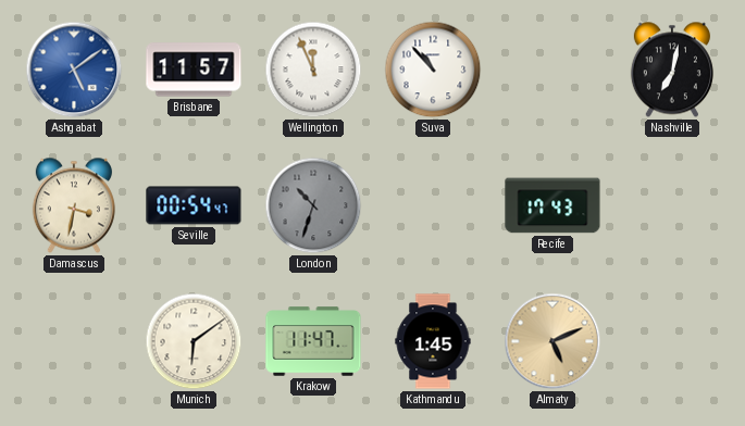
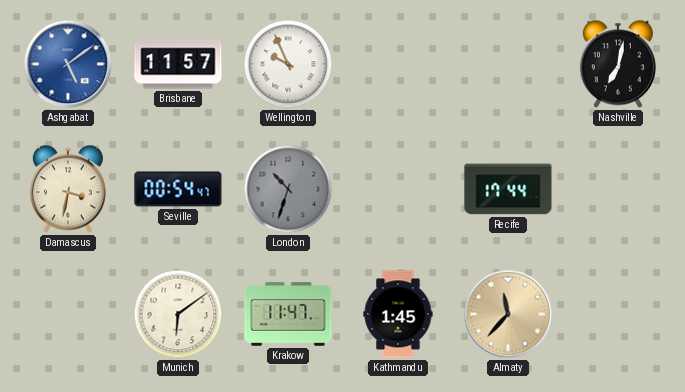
Wellington: 11:56 -> 9:56
Suva: 10:53 -> none
Recife: 17:43 -> 17:44
Almaty: 5:11 -> 11:37
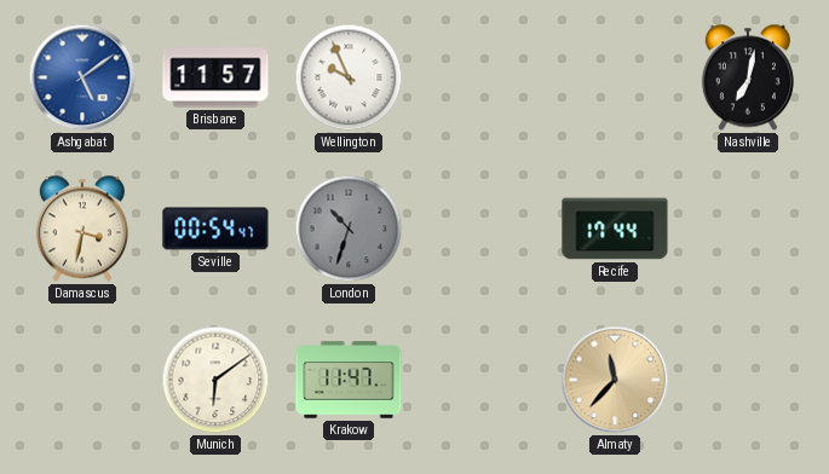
Kathmandu: 1:45 -> none
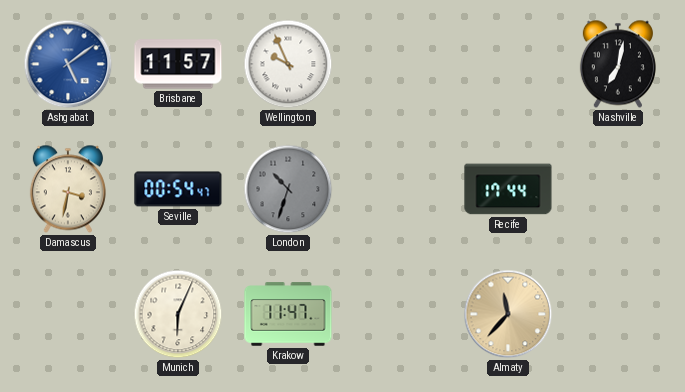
Munich: 6:09 -> 6:04
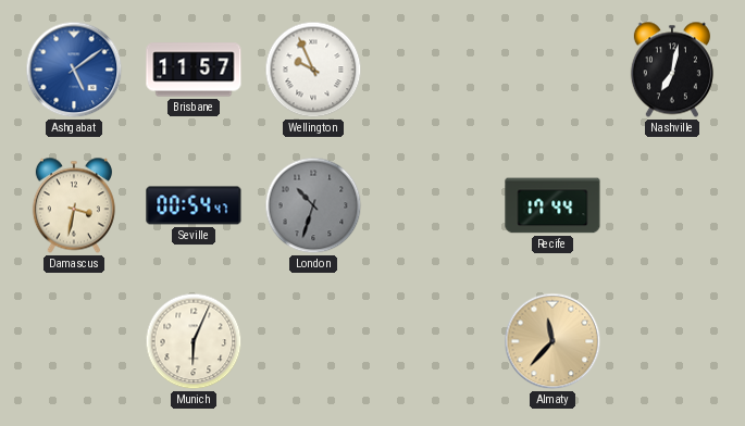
Krakow: 11:47 -> none
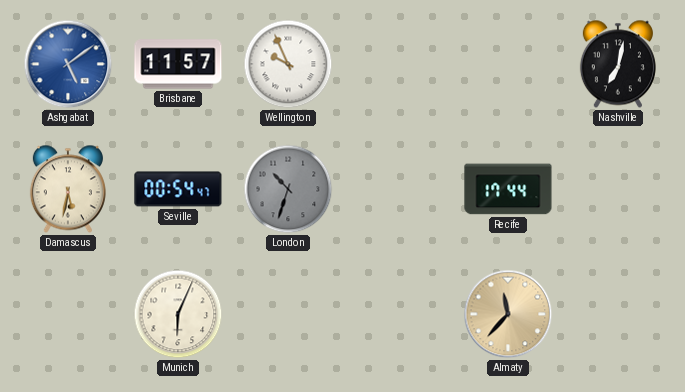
Damascus: 3:32 -> 5:32
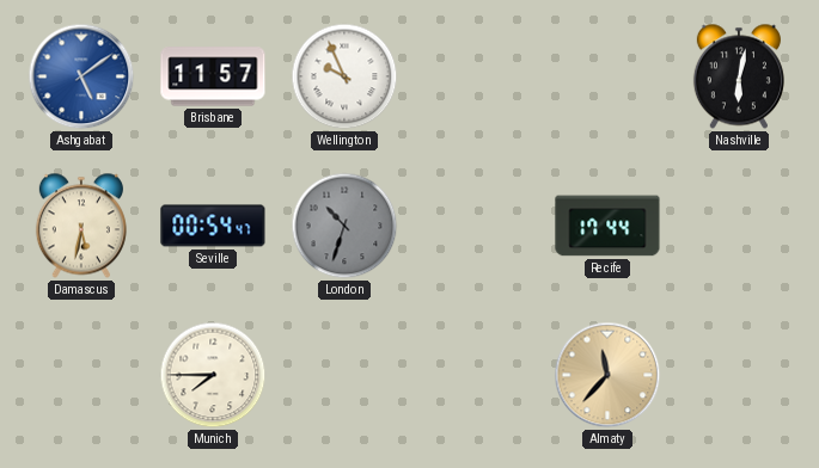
Nashville: 7:02 -> 6:02
Munich: 6:04 -> 7:45
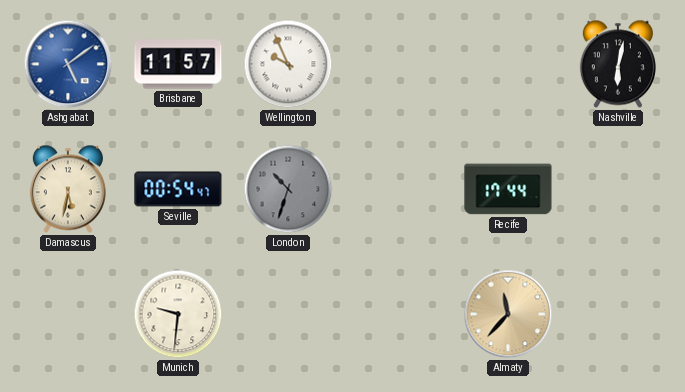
Munich: 7:45 -> 9:31
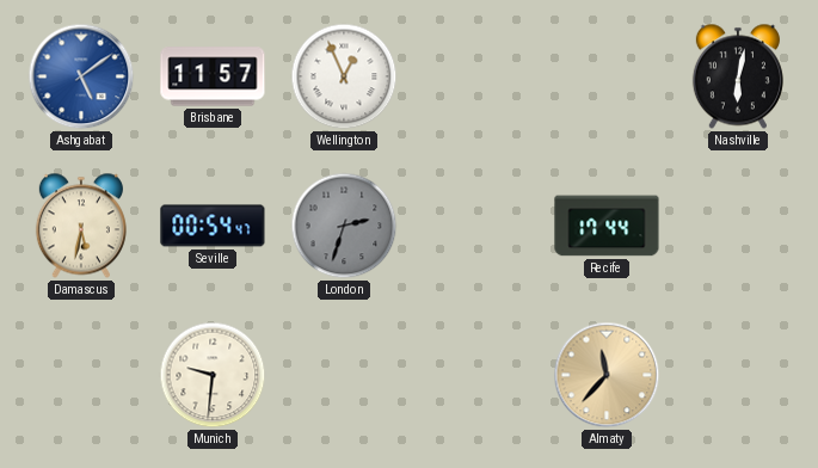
Wellington: 9:56 -> 12:56
London: 10:33 -> 2:33
